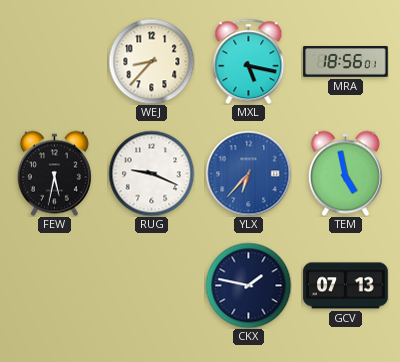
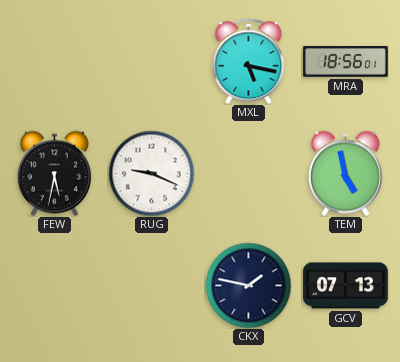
WEJ: 8:37 -> none
YLX: 6:37 -> none
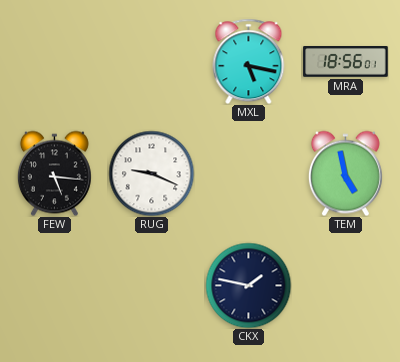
FEW: 5:32 -> 5:16
GCV: 07:13 -> none
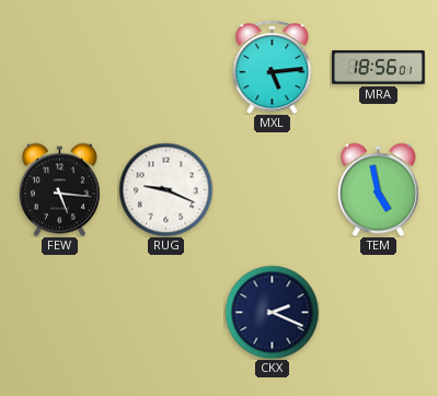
MXL: 5:17 -> 5:14
CKX: 1:47 -> 2:19
